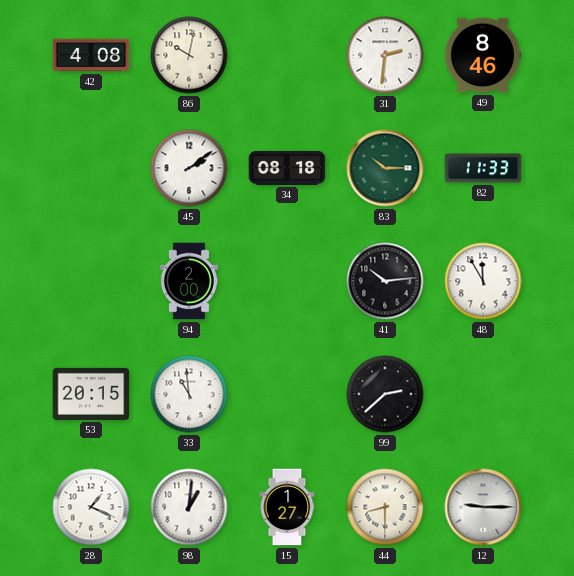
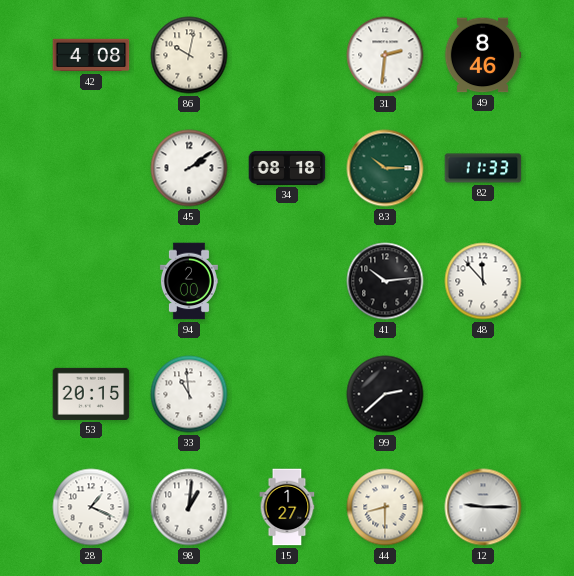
48: 11:55 -> 11:53
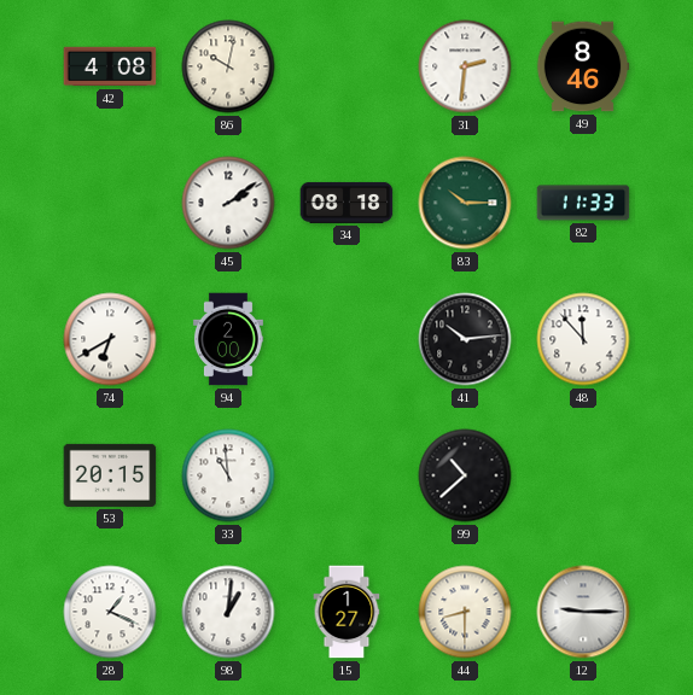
74: none -> 6:40
99: 2:38 -> 10:38
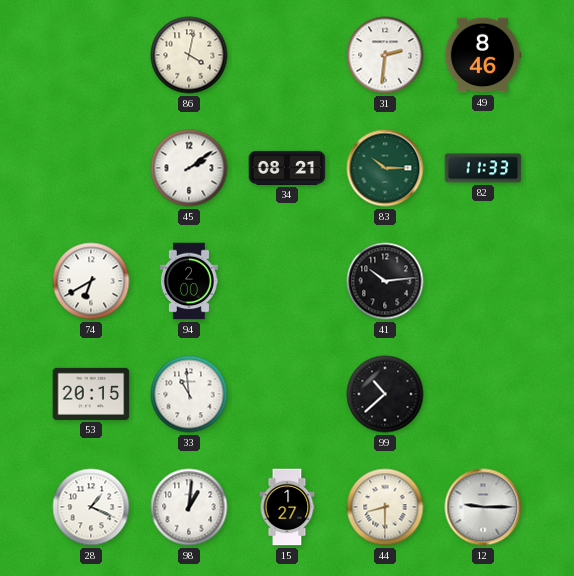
42: 4:08 -> none
86: 10:02 -> 4:02
34: 08:18 -> 08:21
48: 11:53 -> none
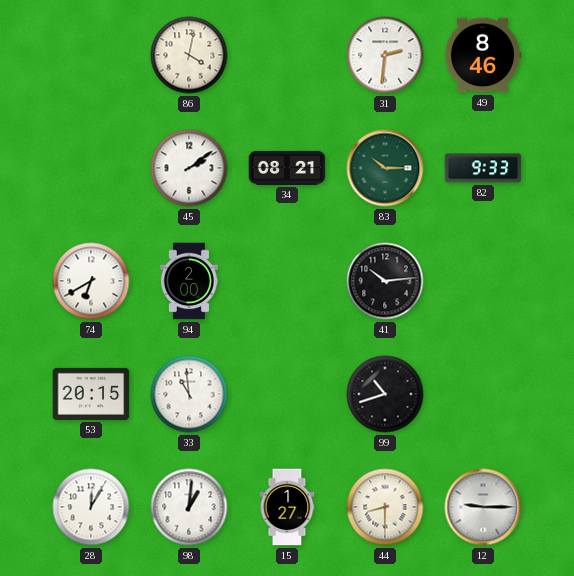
82: 11:33 -> 9:33
99: 10:38 -> 10:42
28: 1:19 -> 12:05
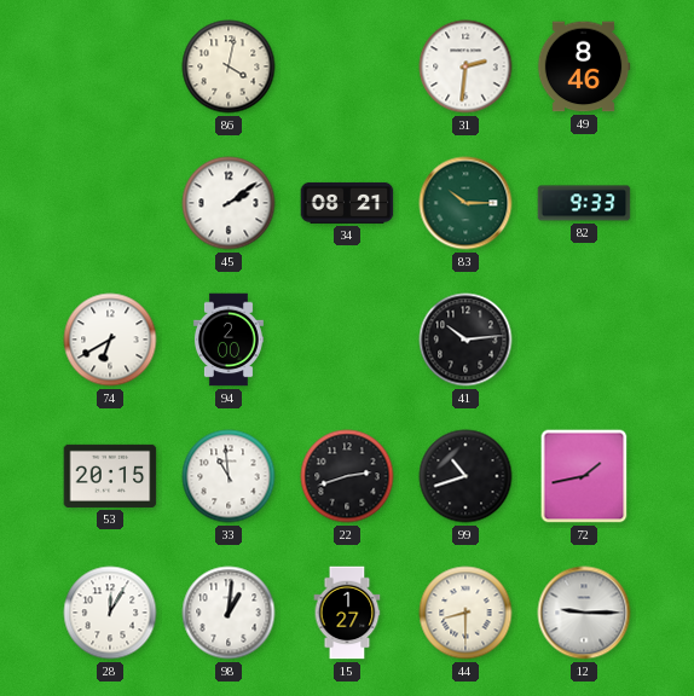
22: none -> 2:42
72: none -> 1:43
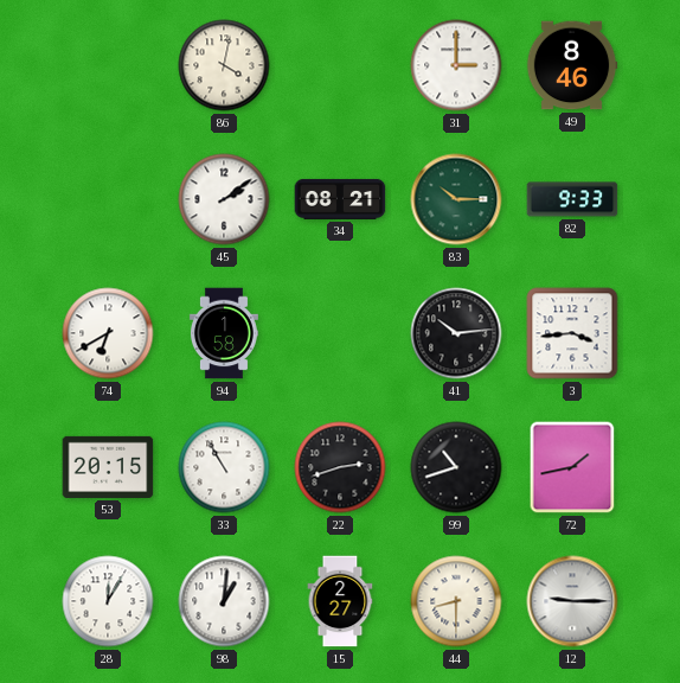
31: 2:31 -> 3:00
94: 2:00 -> 1:58
3: none -> 3:44
33: 10:59 -> 10:55
15: 1:27 -> 2:27
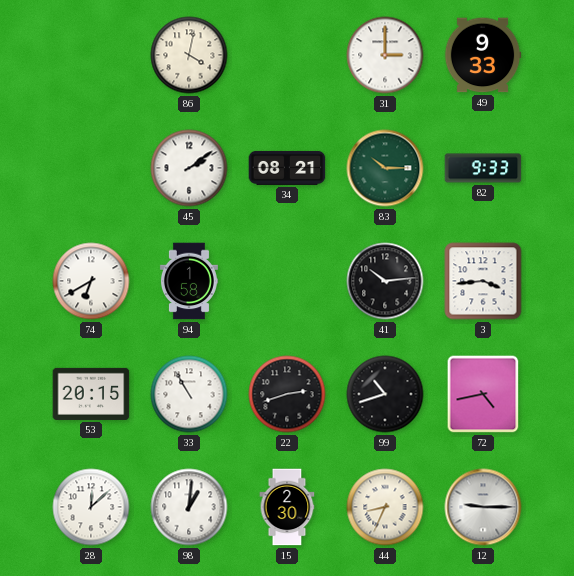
49: 8:46 -> 9:33
72: 1:43 -> 4:43
28: 12:05 -> 12:08
15: 2:27 -> 2:30
44: 8:30 -> 8:34
